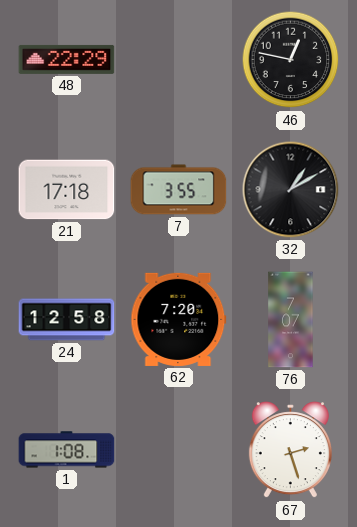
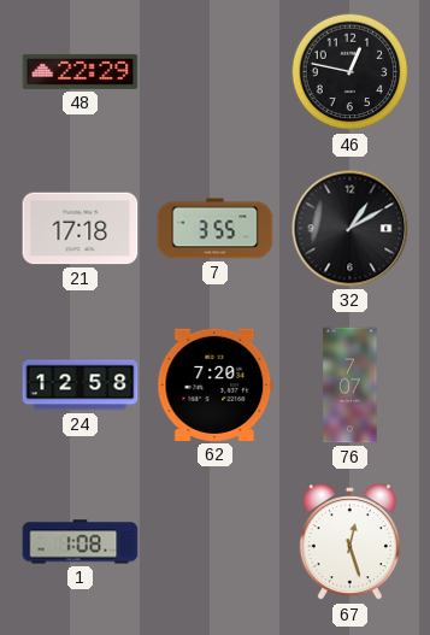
67: 2:27 -> 12:27
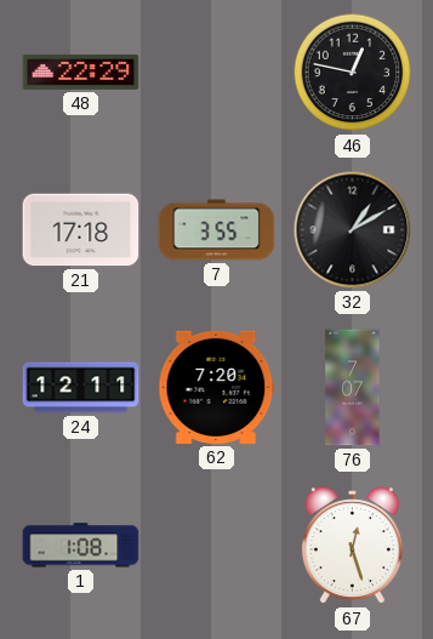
24: 12:58 -> 12:11
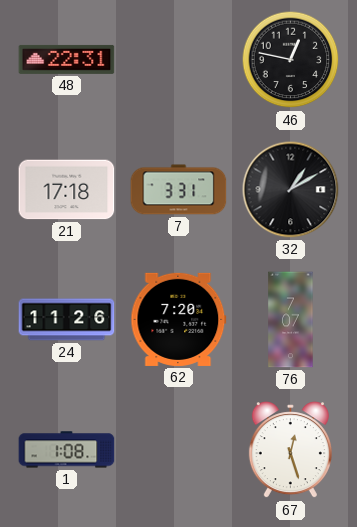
48: 22:29 -> 22:31
7: 3:55 -> 3:31
24: 12:11 -> 11:26
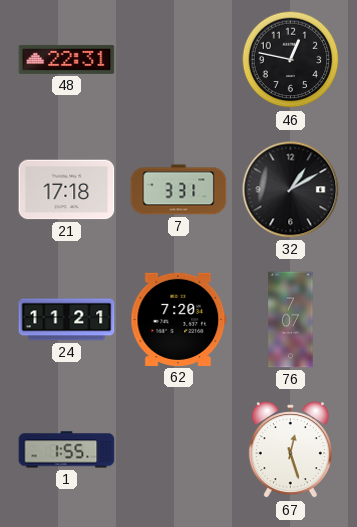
24: 11:26 -> 11:21
1: 1:08 -> 1:55
